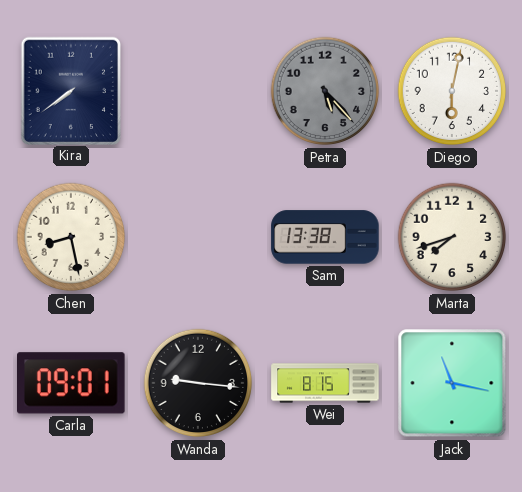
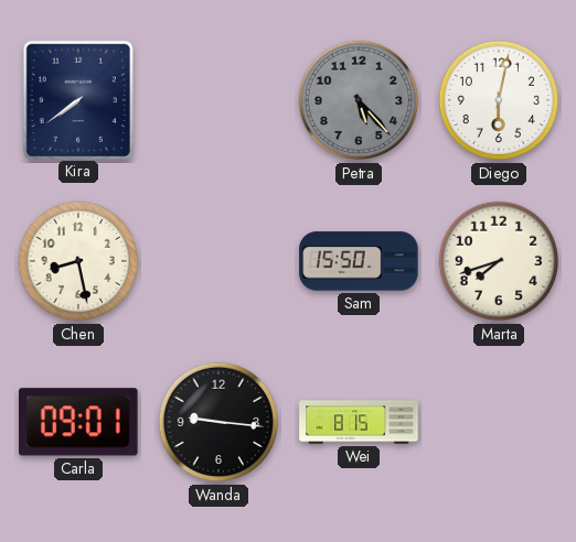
Sam: 13:38 -> 15:50
Jack: 11:17 -> none
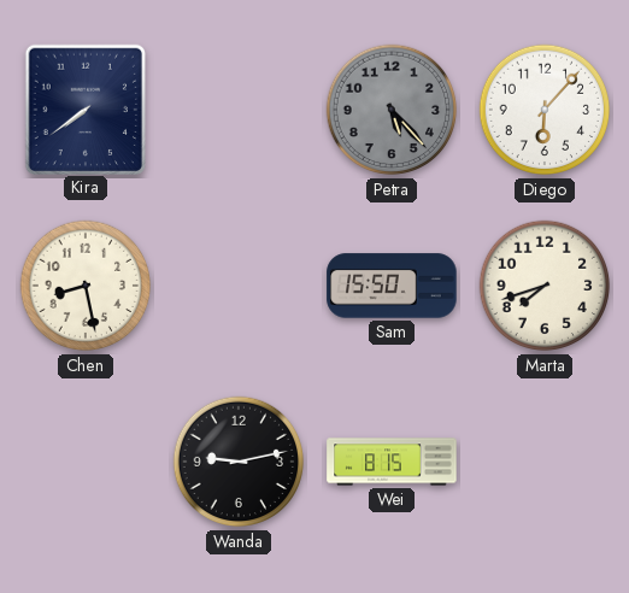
Diego: 6:02 -> 6:07
Carla: 09:01 -> none
Wanda: 9:16 -> 9:13
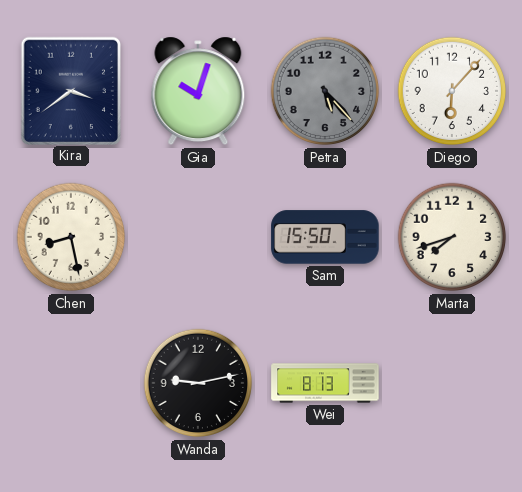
Kira: 7:39 -> 3:39
Gia: none -> 10:03
Wei: 8:15 -> 8:13
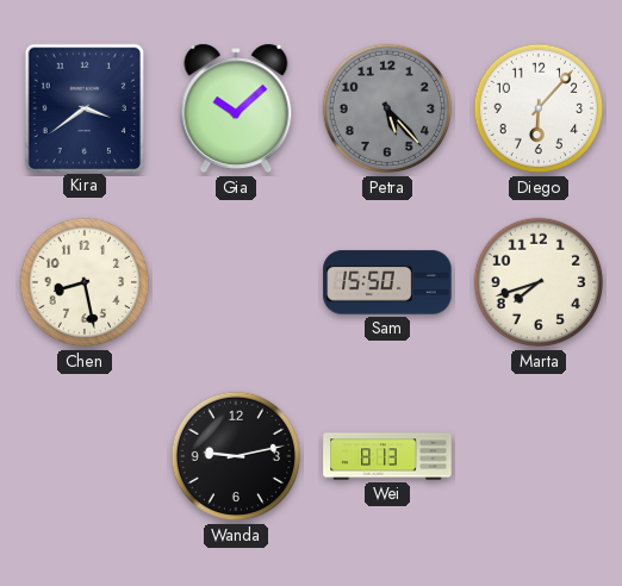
Gia: 10:03 -> 10:08
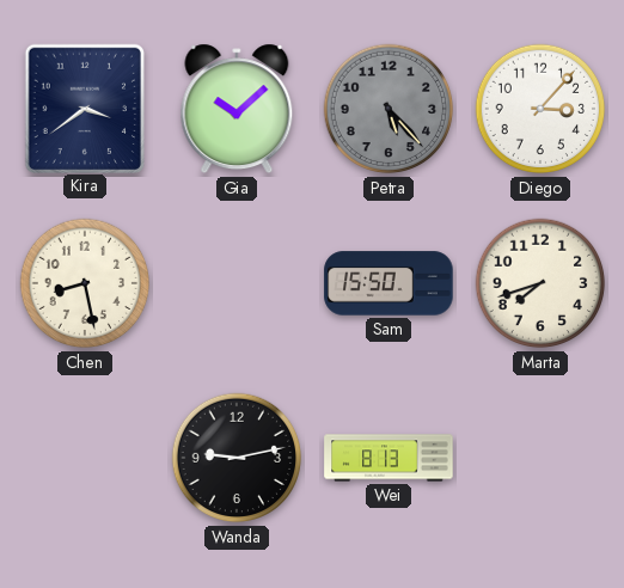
Diego: 6:07 -> 3:07
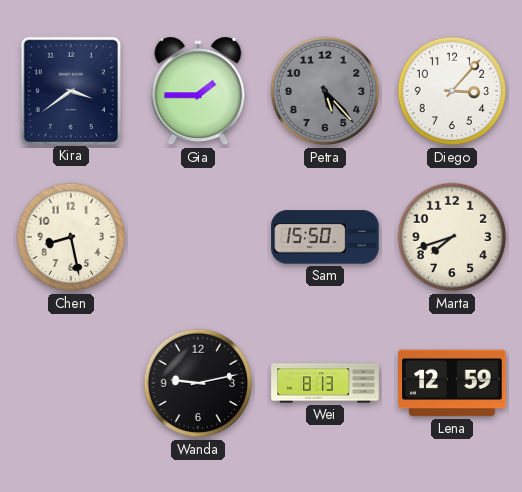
Gia: 10:08 -> 1:45
Lena: none -> 12:59
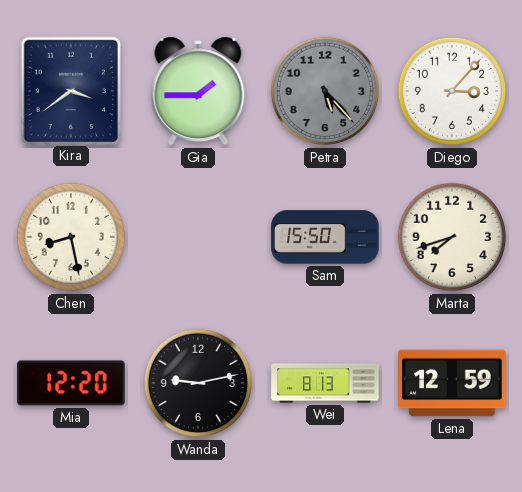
Mia: none -> 12:20
